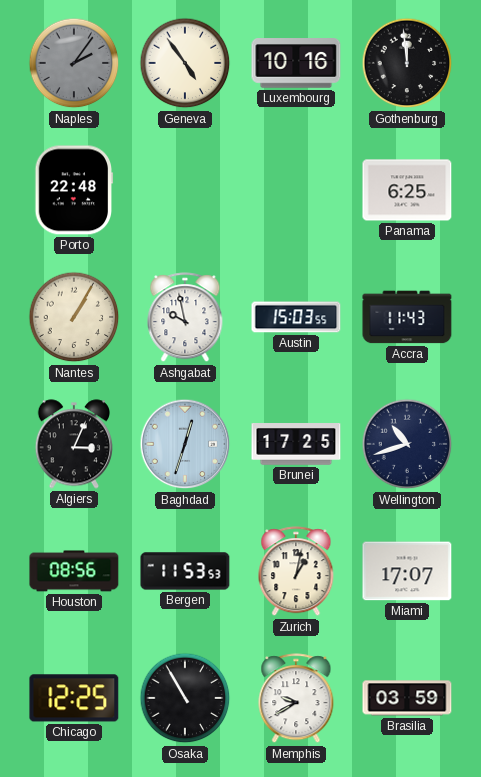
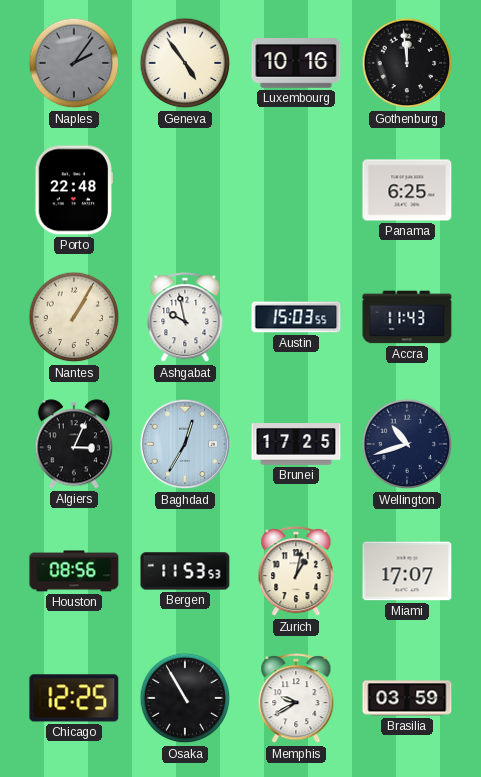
Baghdad: 12:33 -> 12:35
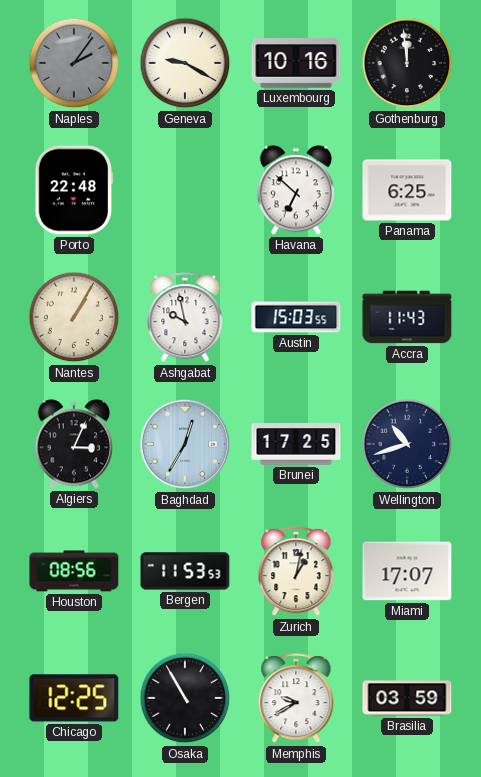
Geneva: 4:54 -> 9:20
Havana: none -> 6:52
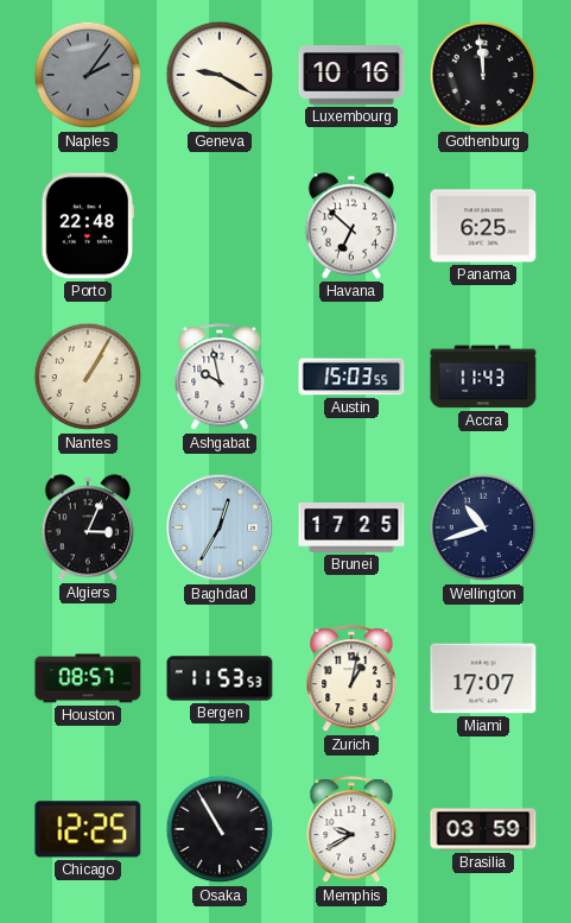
Houston: 08:56 -> 08:57
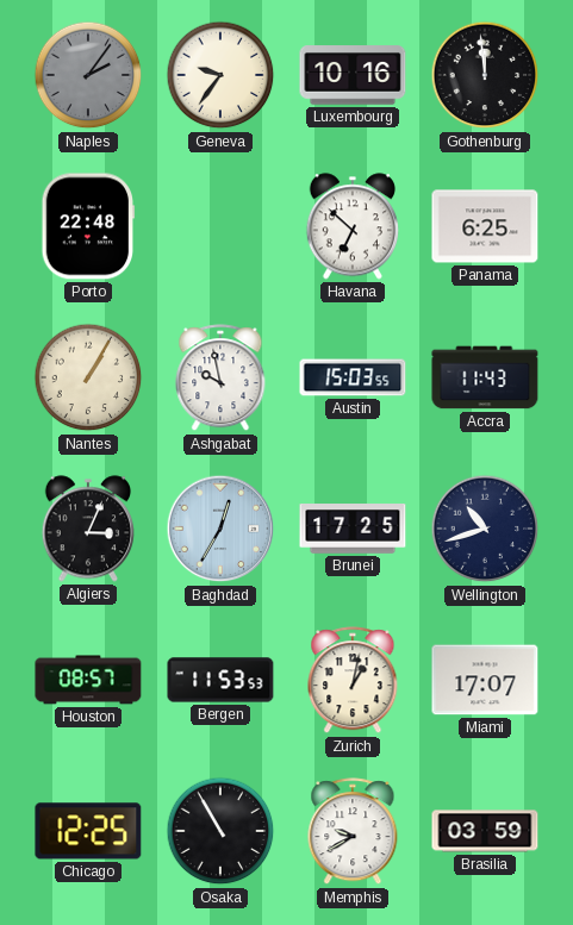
Geneva: 9:20 -> 9:36
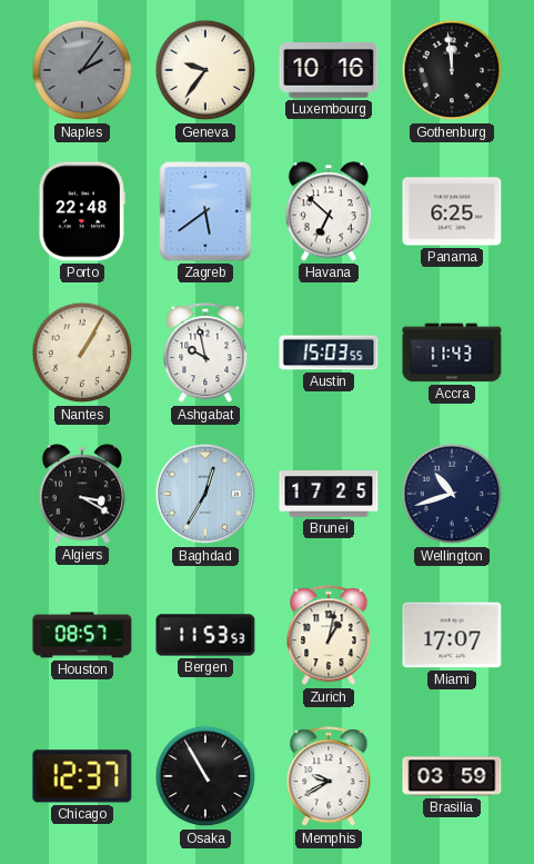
Zagreb: none -> 5:39
Algiers: 3:04 -> 3:20
Chicago: 12:25 -> 12:37
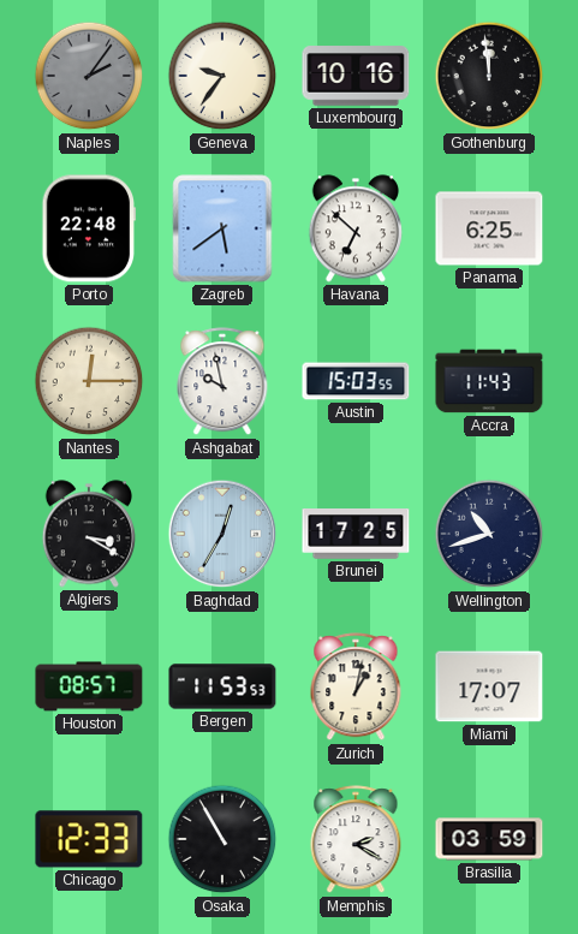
Nantes: 1:05 -> 12:15
Chicago: 12:37 -> 12:33
Memphis: 9:40 -> 2:20
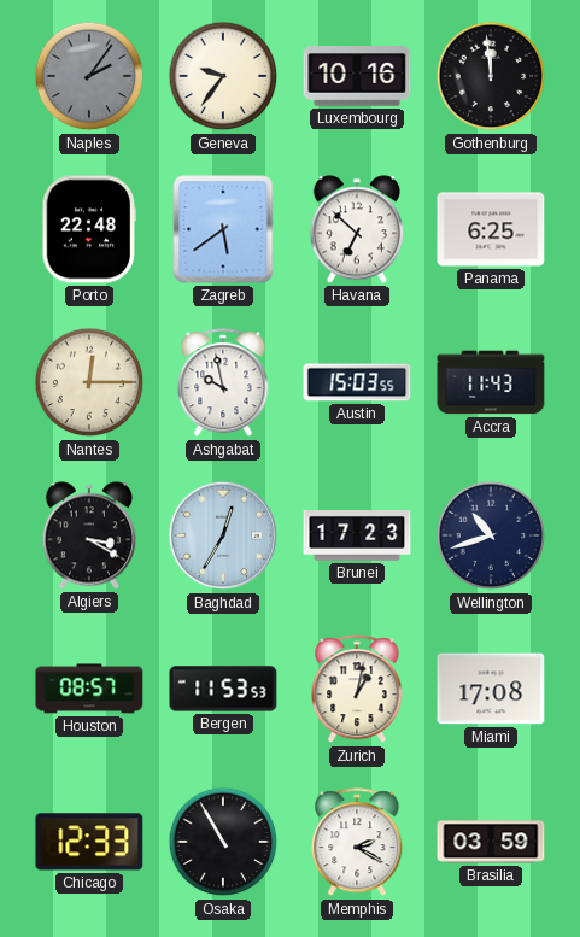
Brunei: 17:25 -> 17:23
Miami: 17:07 -> 17:08
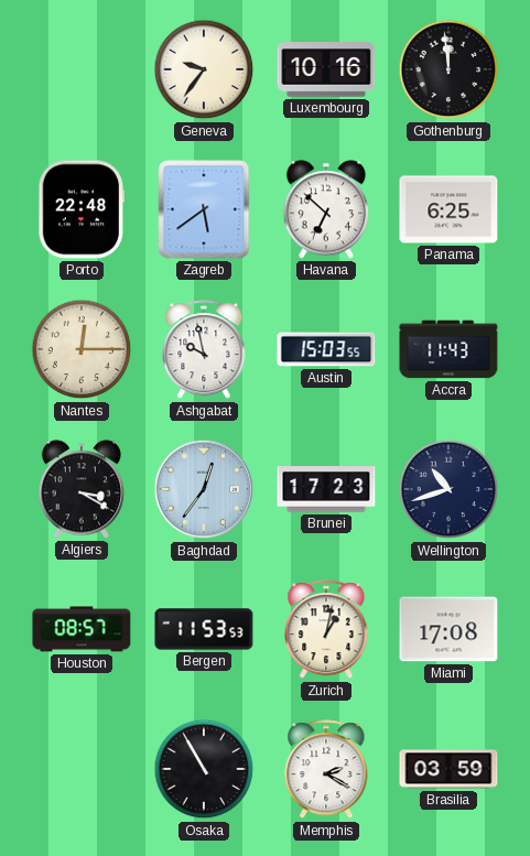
Naples: 2:06 -> none
Baghdad: 12:35 -> 12:36
Chicago: 12:33 -> none
